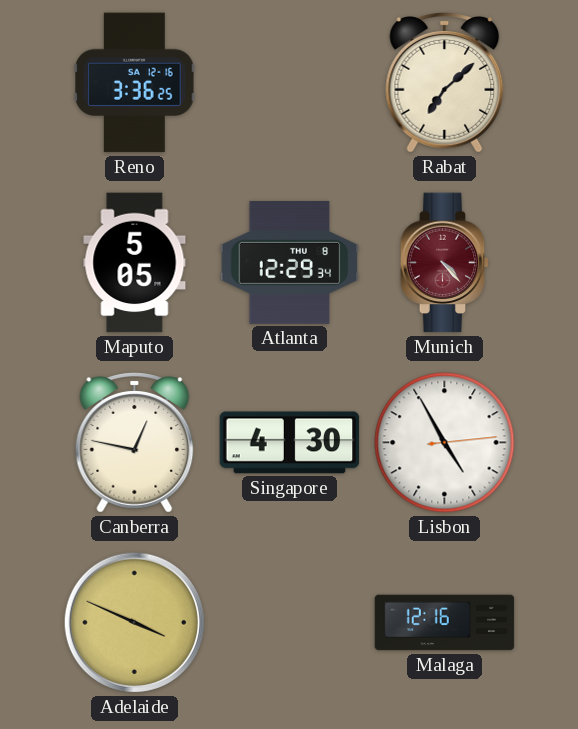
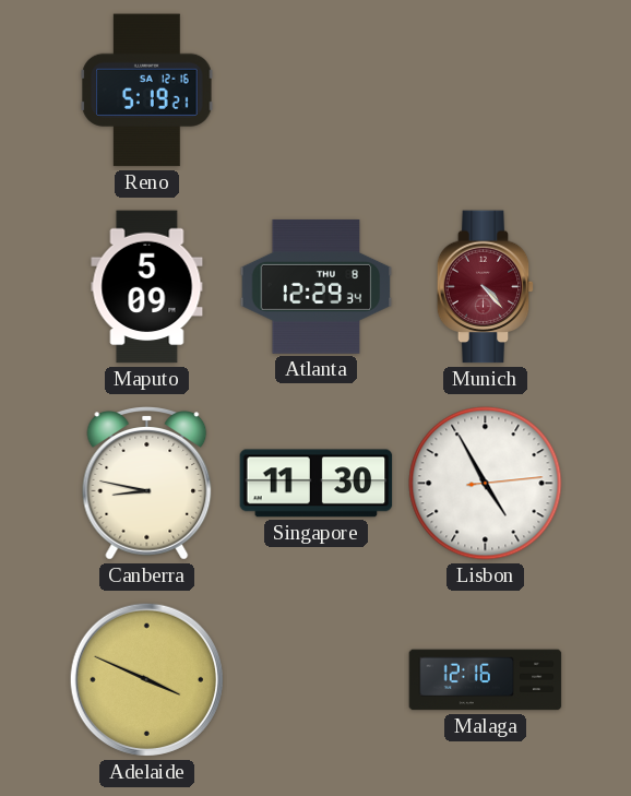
Reno: 3:36 -> 5:19
Rabat: 7:08 -> none
Maputo: 5:05 -> 5:09
Canberra: 12:47 -> 8:47
Singapore: 4:30 -> 11:30
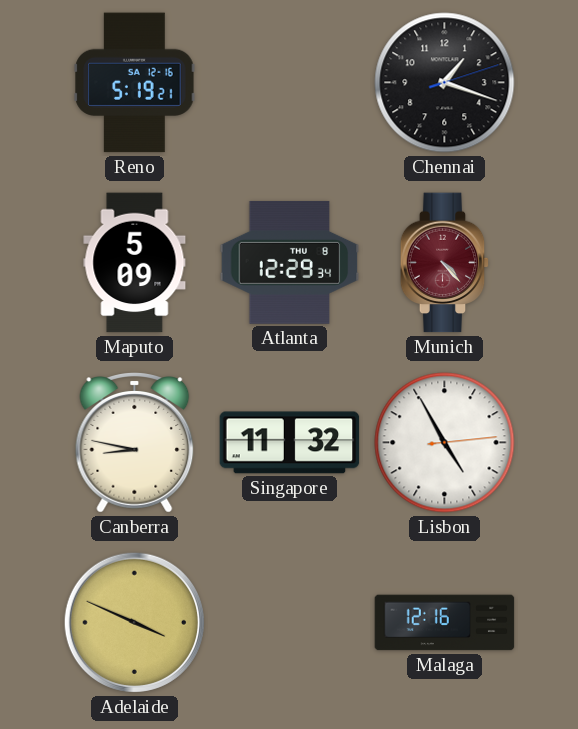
Chennai: none -> 1:18
Singapore: 11:30 -> 11:32
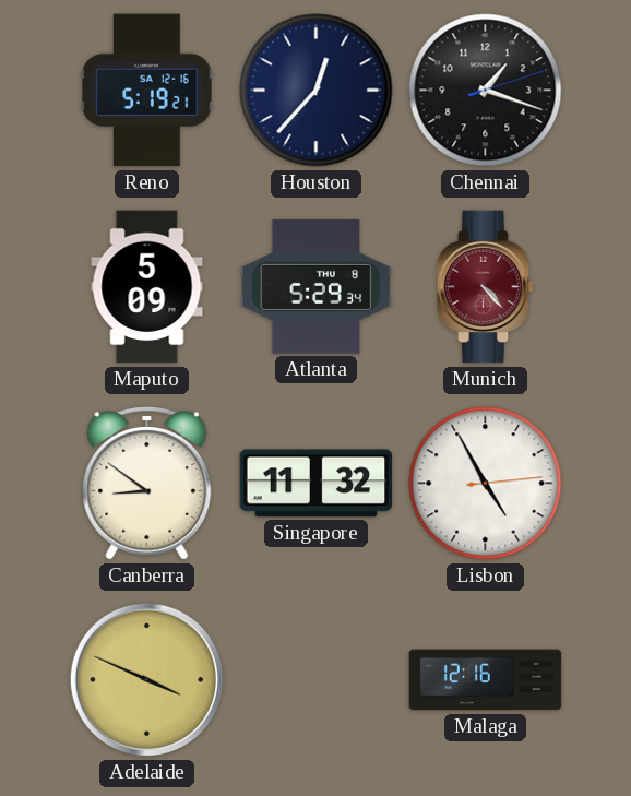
Houston: none -> 12:37
Atlanta: 12:29 -> 5:29
Canberra: 8:47 -> 8:51
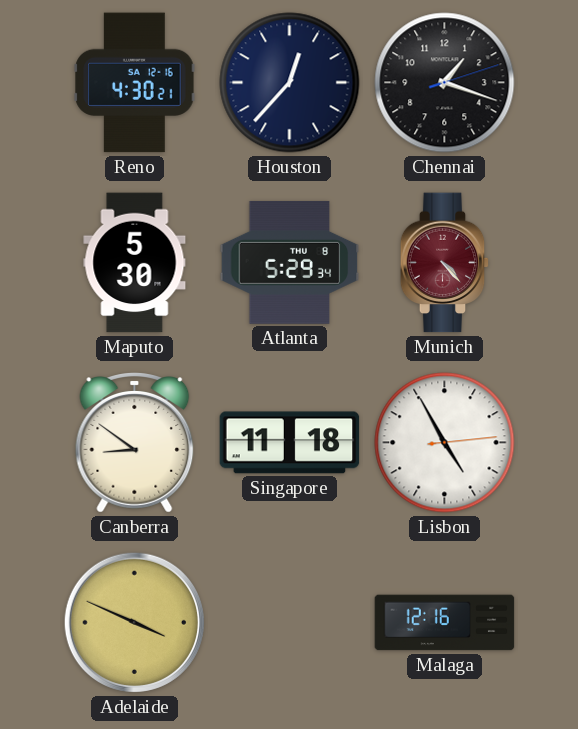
Reno: 5:19 -> 4:30
Maputo: 5:09 -> 5:30
Singapore: 11:32 -> 11:18
